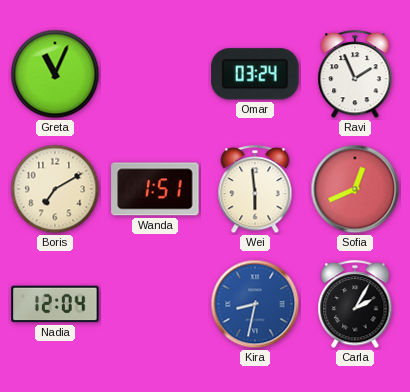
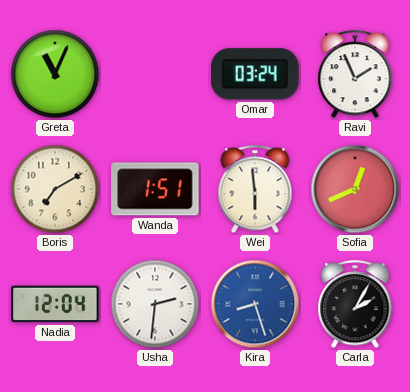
Usha: none -> 2:31
Kira: 8:32 -> 8:27
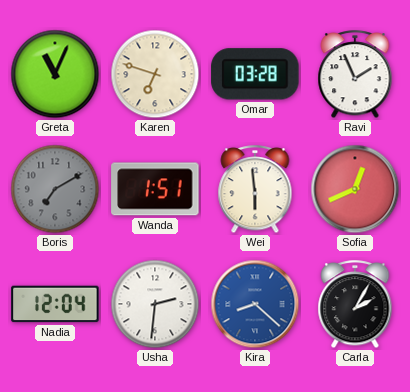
Karen: none -> 6:48
Omar: 03:24 -> 03:28
Boris dial: cream -> grey
Kira: 8:27 -> 8:22
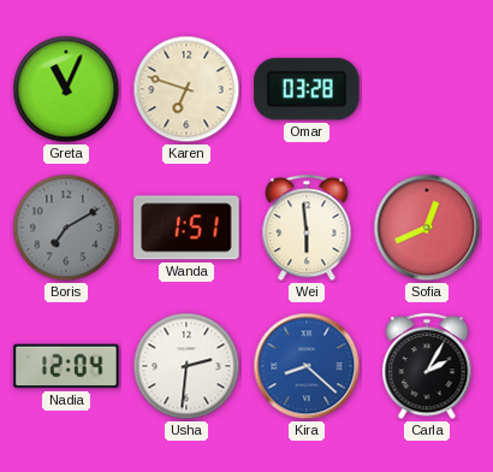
Ravi: 1:56 -> none
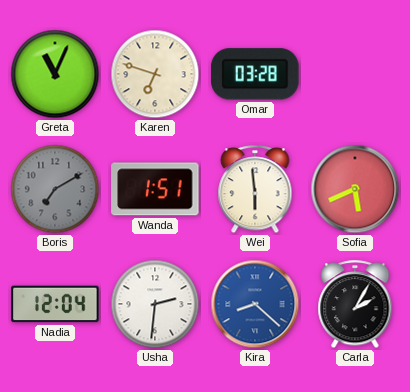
Sofia: 12:41 -> 5:41
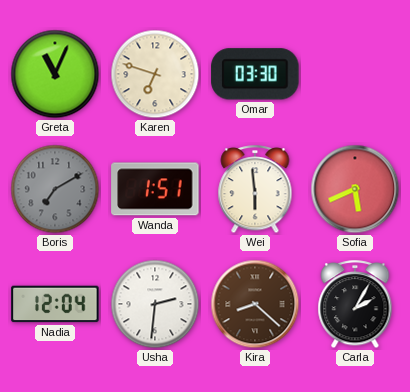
Omar: 03:28 -> 03:30
Kira dial: blue -> brown
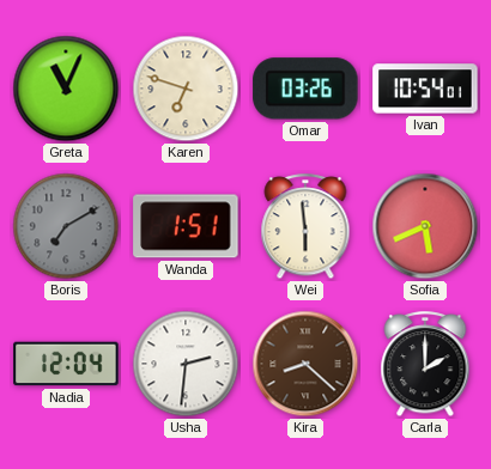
Omar: 03:30 -> 03:26
Ivan: none -> 10:54
Carla: 2:05 -> 2:00
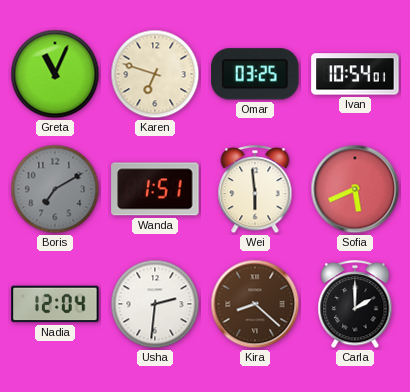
Omar: 03:26 -> 03:25
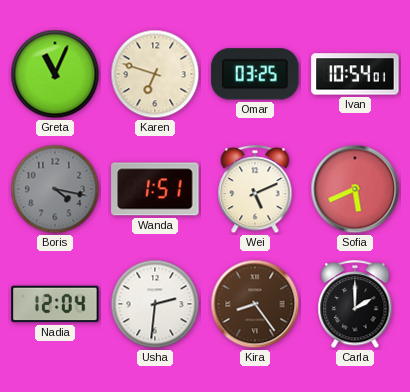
Boris: 7:10 -> 4:17
Wei: 5:59 -> 5:11
Kira: 8:22 -> 8:24
